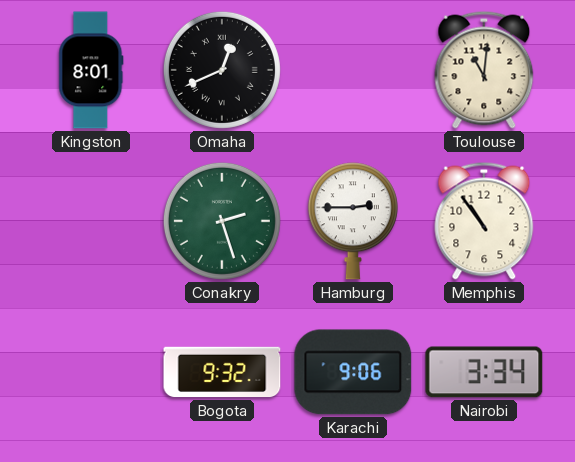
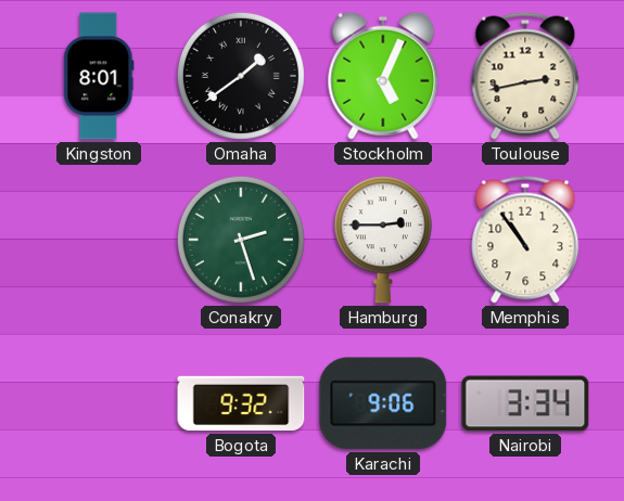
Omaha: 12:41 -> 1:39
Stockholm: none -> 5:04
Toulouse: 11:01 -> 2:43
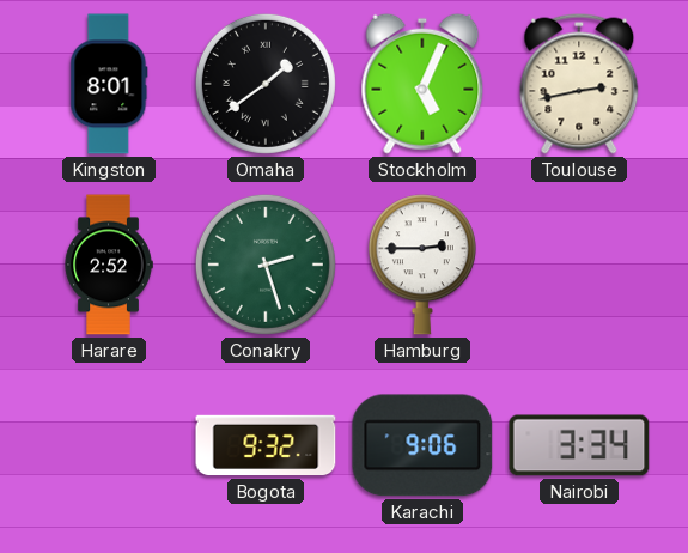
Harare: none -> 2:52
Memphis: 10:54 -> none
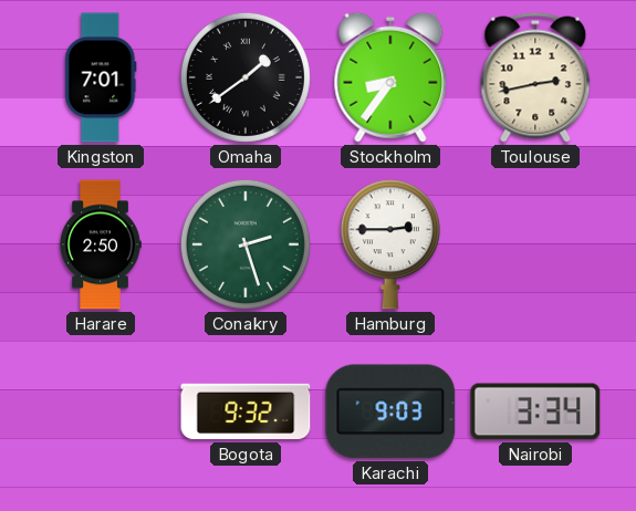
Kingston: 8:01 -> 7:01
Stockholm: 5:04 -> 8:36
Harare: 2:52 -> 2:50
Karachi: 9:06 -> 9:03
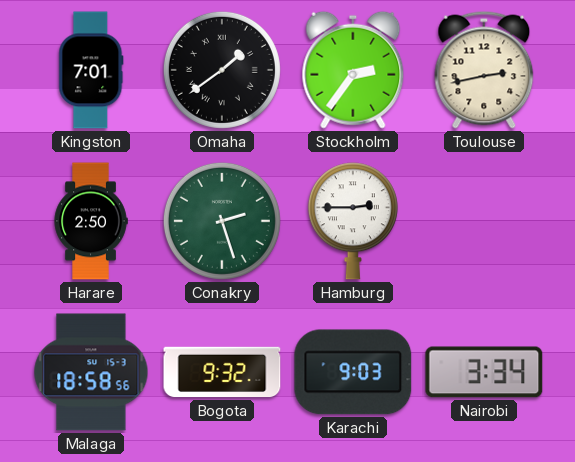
Stockholm: 8:36 -> 2:36
Malaga: none -> 18:58
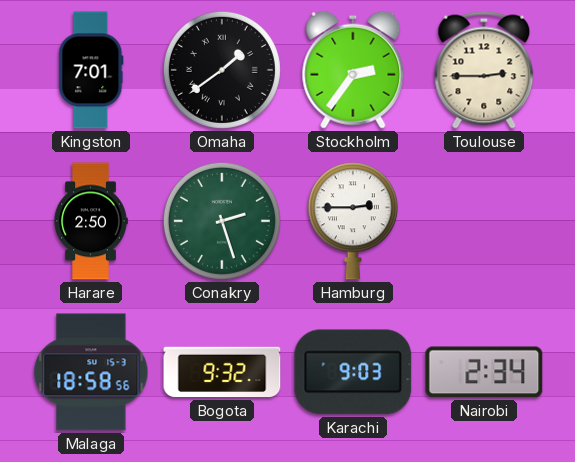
Toulouse: 2:43 -> 2:45
Nairobi: 3:34 -> 2:34
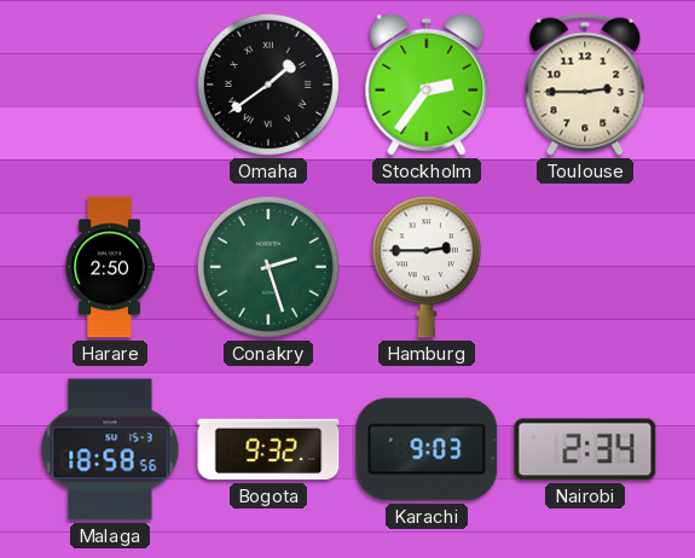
Kingston: 7:01 -> none
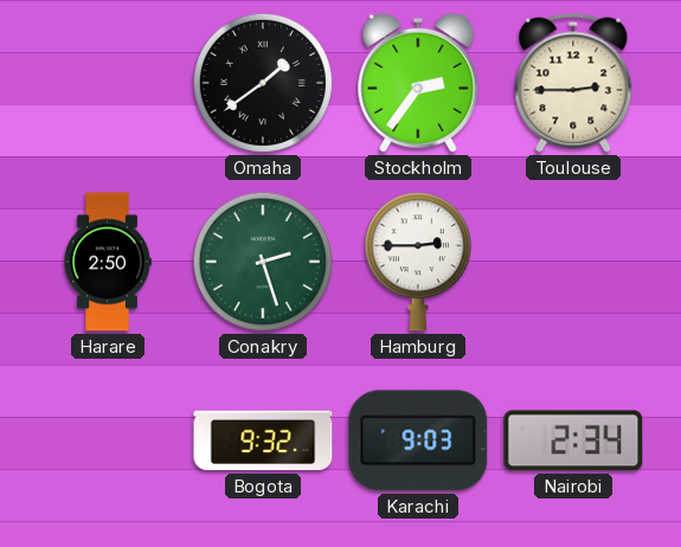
Malaga: 18:58 -> none
